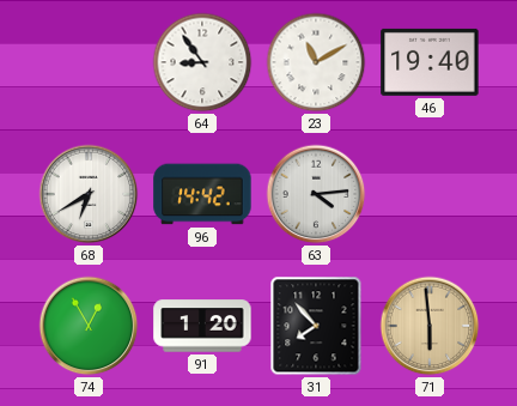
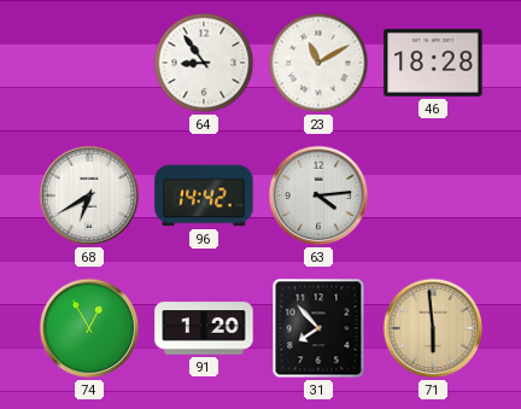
46: 19:40 -> 18:28
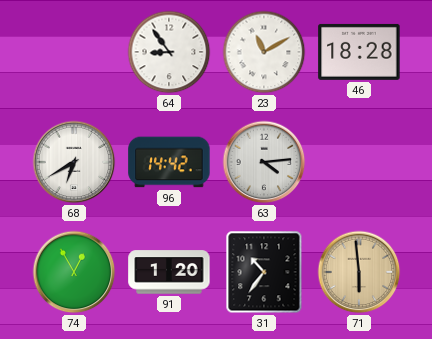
31: 7:53 -> 10:36
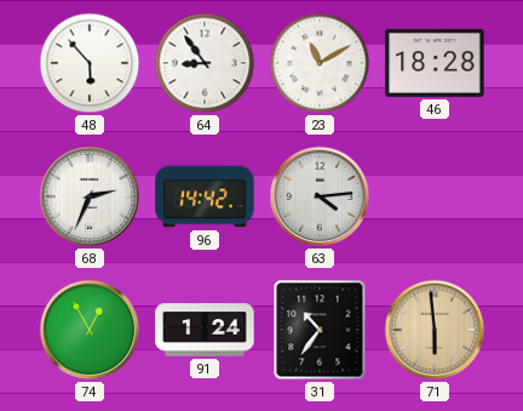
48: none -> 5:53
68: 6:40 -> 2:34
91: 1:20 -> 1:24
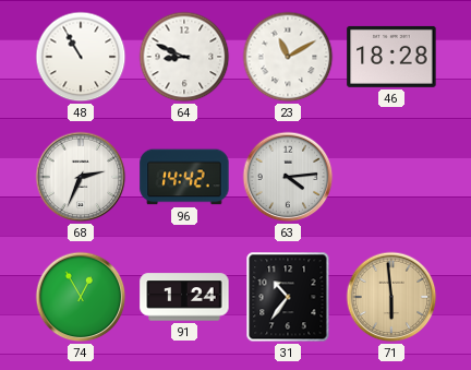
48: 5:53 -> 10:55
64: 8:54 -> 8:49
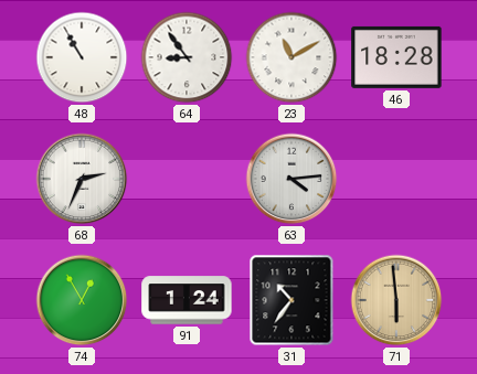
64: 8:49 -> 8:54
96: 14:42 -> none
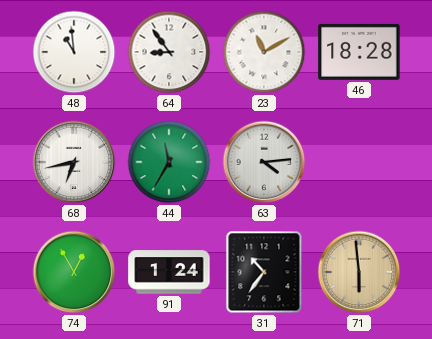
48: 10:55 -> 10:59
68: 2:34 -> 6:43
44: none -> 11:35
